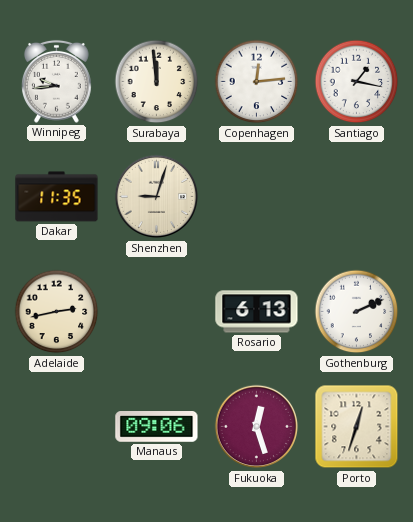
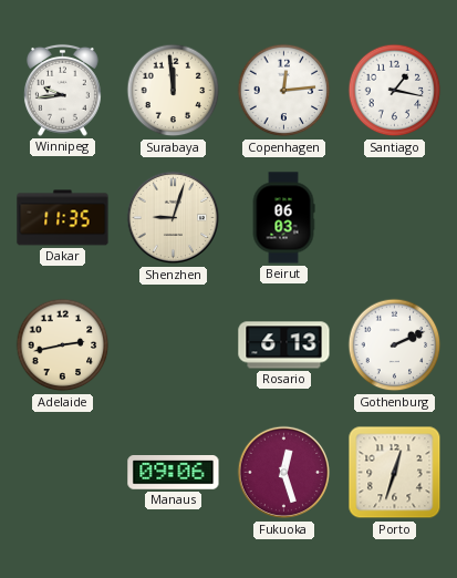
Beirut: none -> 06:03
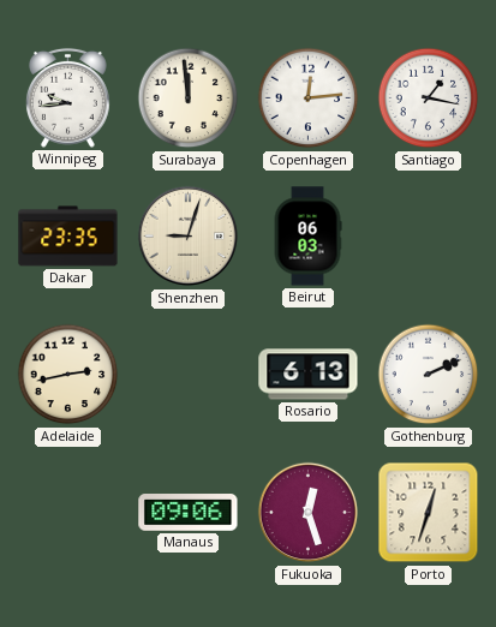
Dakar: 11:35 -> 23:35
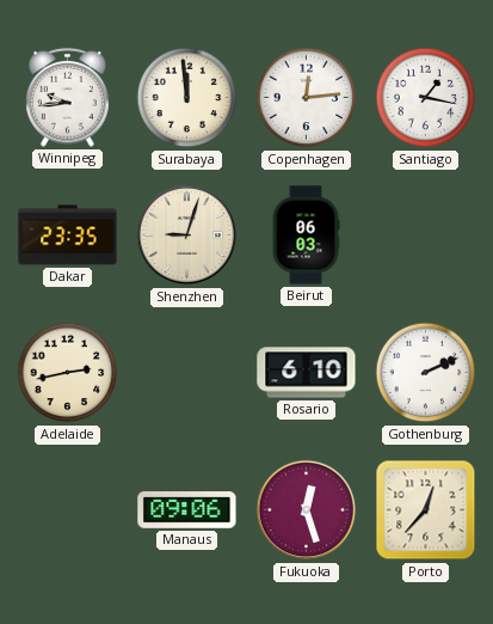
Rosario: 6:13 -> 6:10
Porto: 12:33 -> 12:37
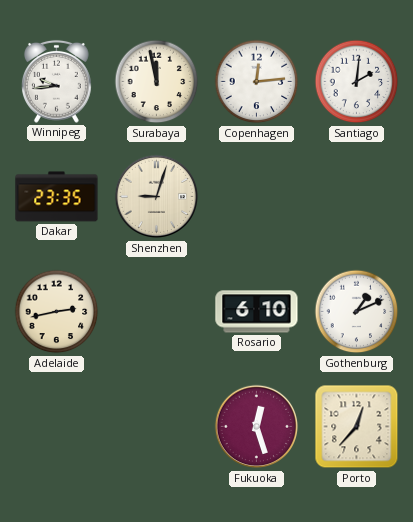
Surabaya: 11:59 -> 11:58
Santiago: 1:17 -> 2:01
Beirut: 06:03 -> none
Gothenburg: 2:11 -> 1:11
Manaus: 09:06 -> none
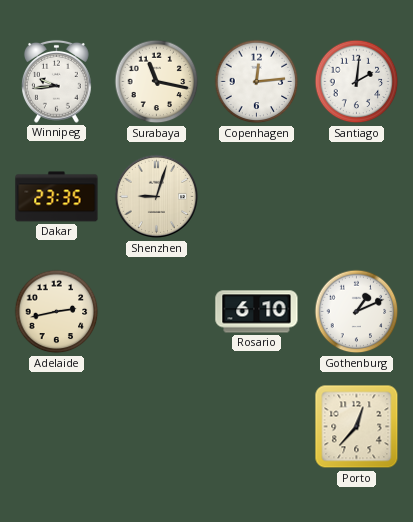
Surabaya: 11:58 -> 11:17
Fukuoka: 12:27 -> none
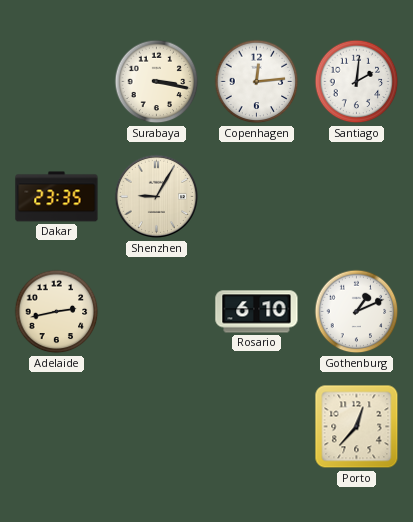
Winnipeg: 9:44 -> none
Surabaya: 11:17 -> 3:17
Shenzhen: 9:03 -> 9:05
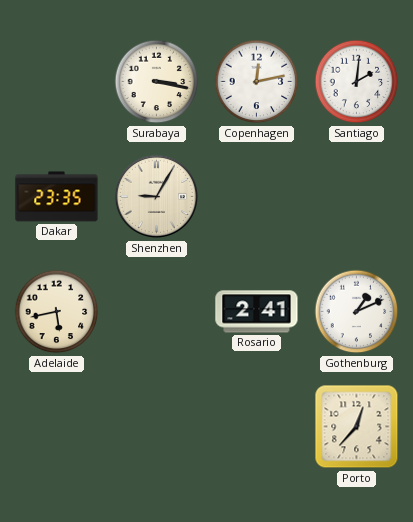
Copenhagen: 12:14 -> 12:13
Adelaide: 2:43 -> 5:43
Rosario: 6:10 -> 2:41
